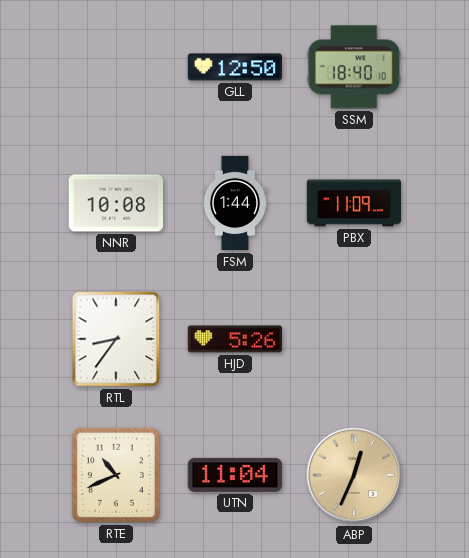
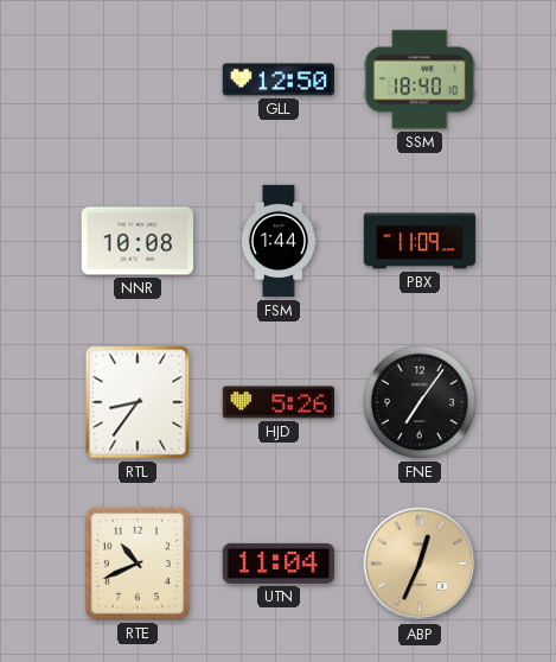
FNE: none -> 7:06
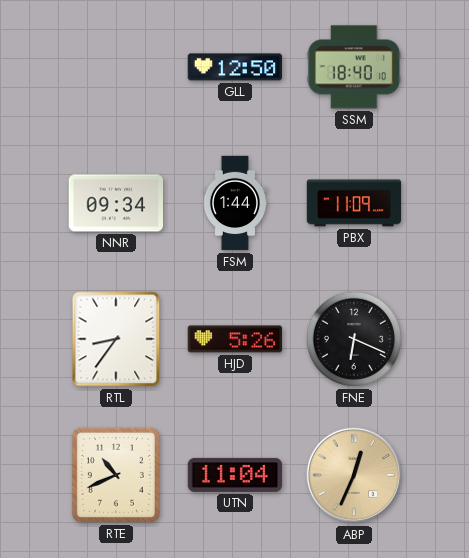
NNR: 10:08 -> 09:34
FNE: 7:06 -> 6:19
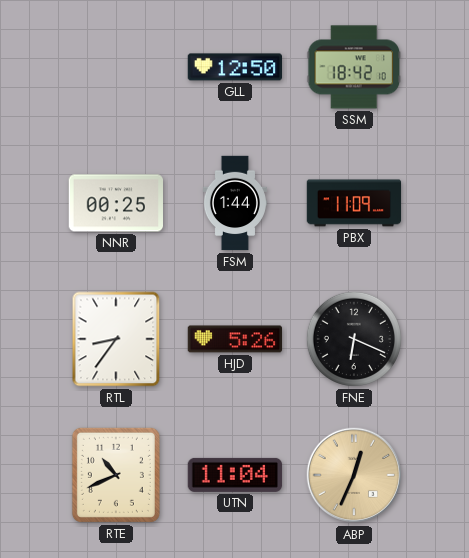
SSM: 18:40 -> 18:42
NNR: 09:34 -> 00:25
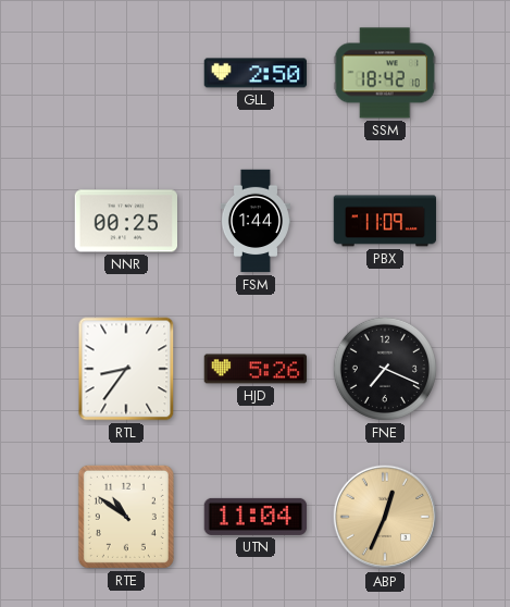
GLL: 12:50 -> 2:50
FNE: 6:19 -> 7:19
RTE: 10:41 -> 10:51
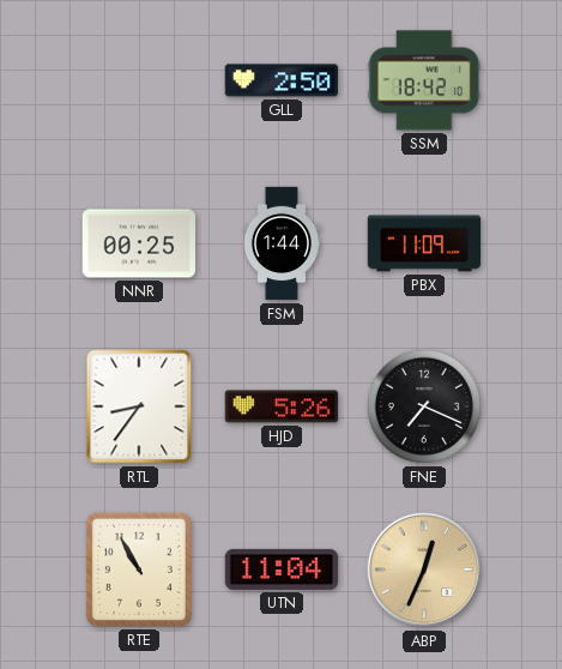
RTE: 10:51 -> 10:55
